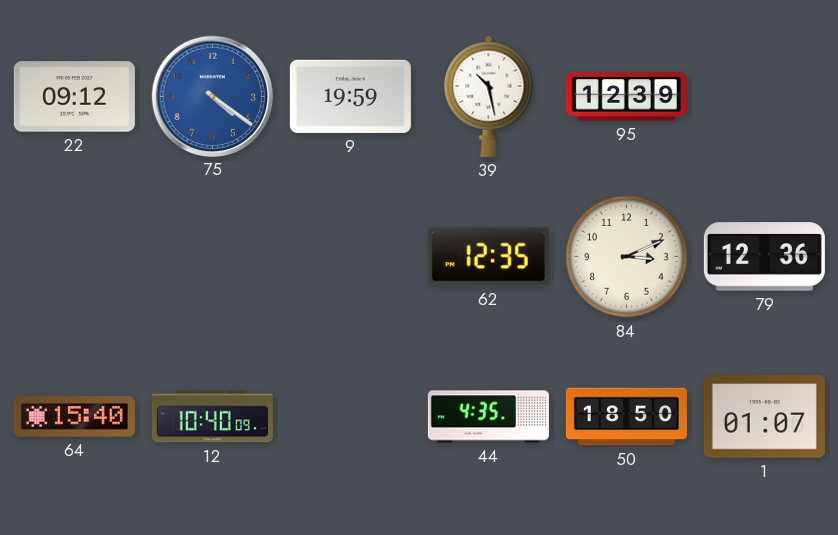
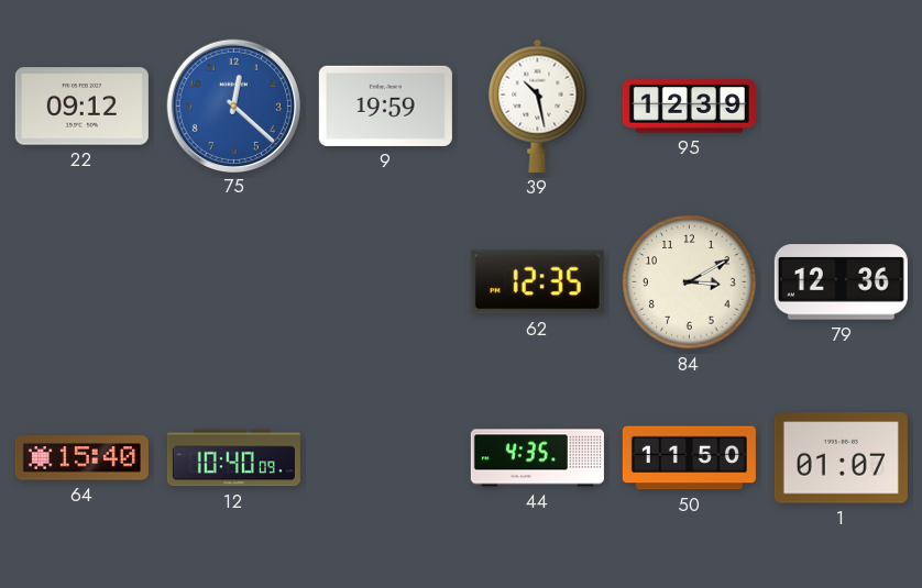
75: 4:21 -> 12:22
84: 3:11 -> 3:10
50: 18:50 -> 11:50
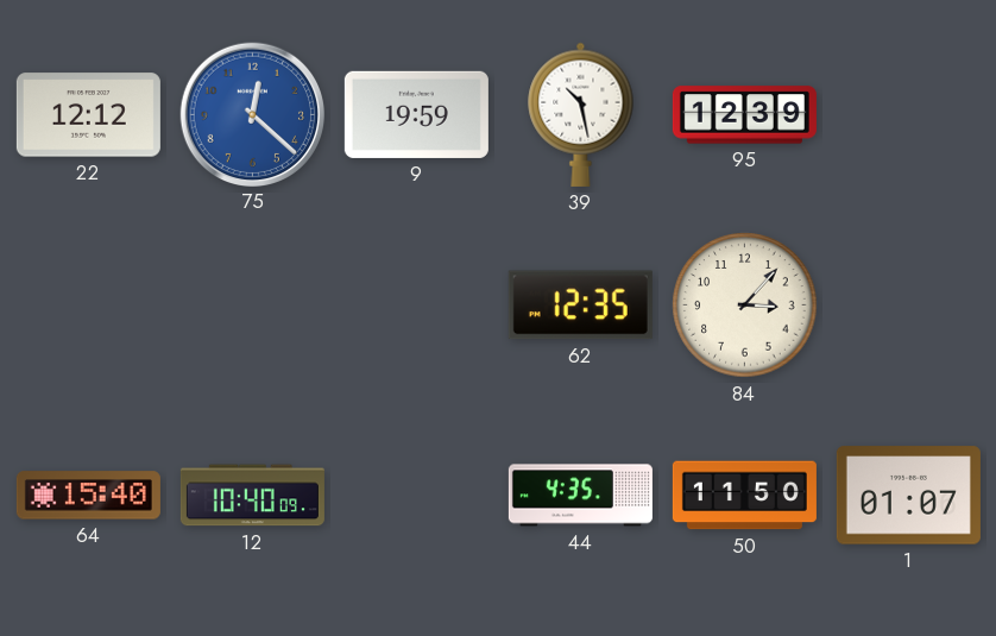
22: 09:12 -> 12:12
84: 3:10 -> 3:07
79: 12:36 -> none
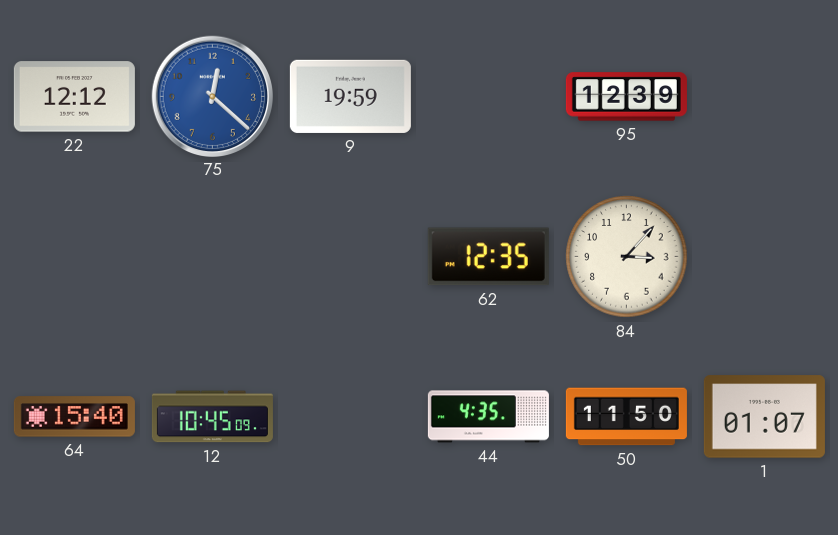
39: 10:28 -> none
12: 10:40 -> 10:45
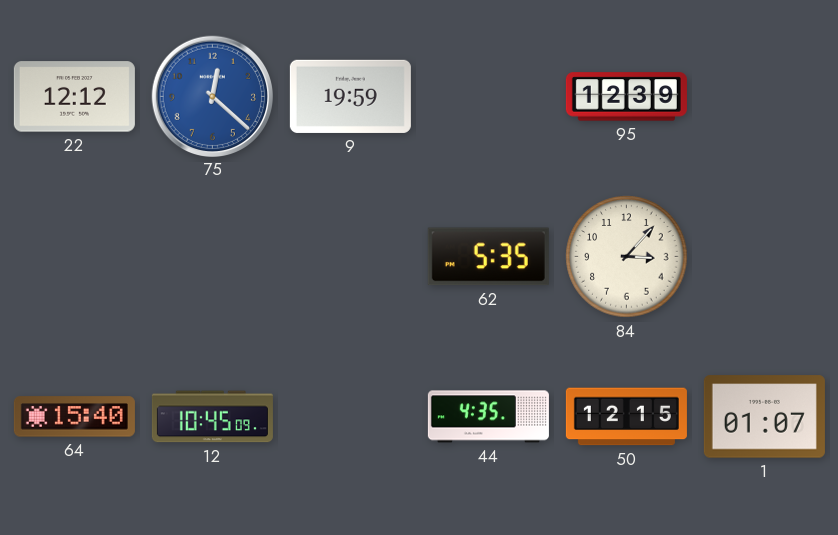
62: 12:35 -> 5:35
50: 11:50 -> 12:15
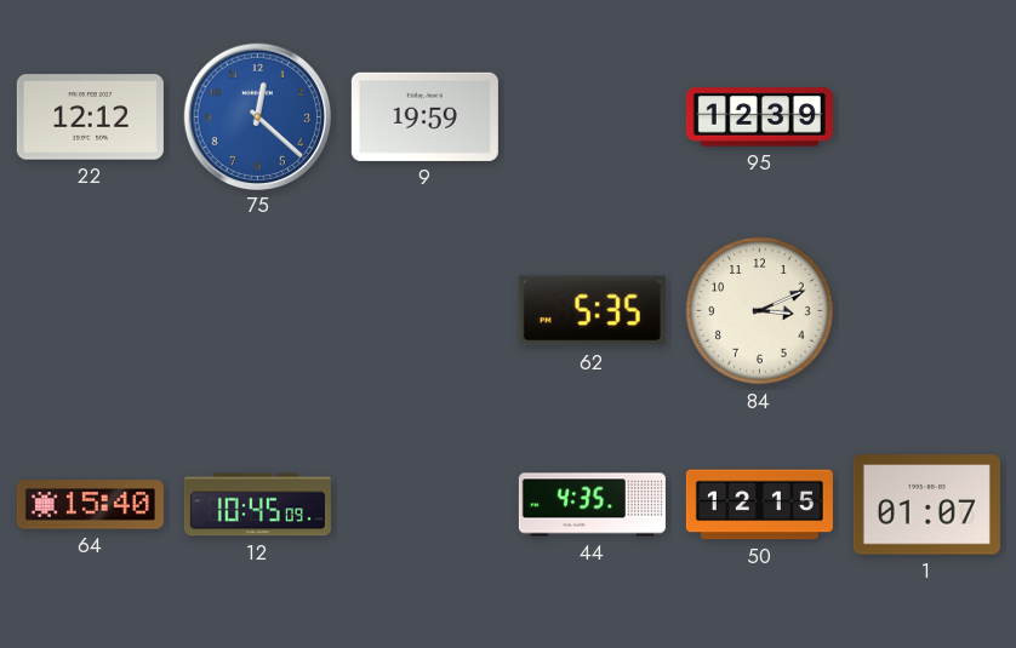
84: 3:07 -> 3:11
